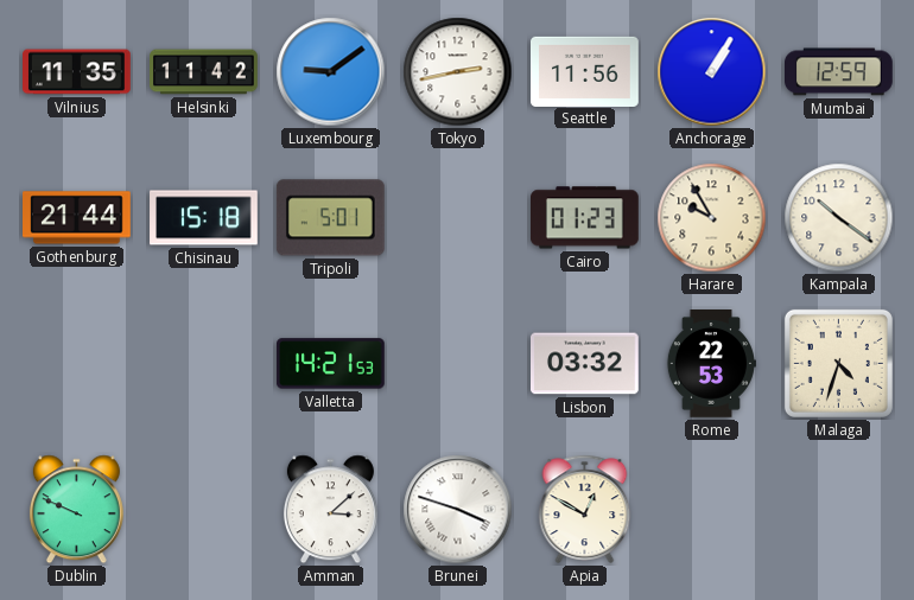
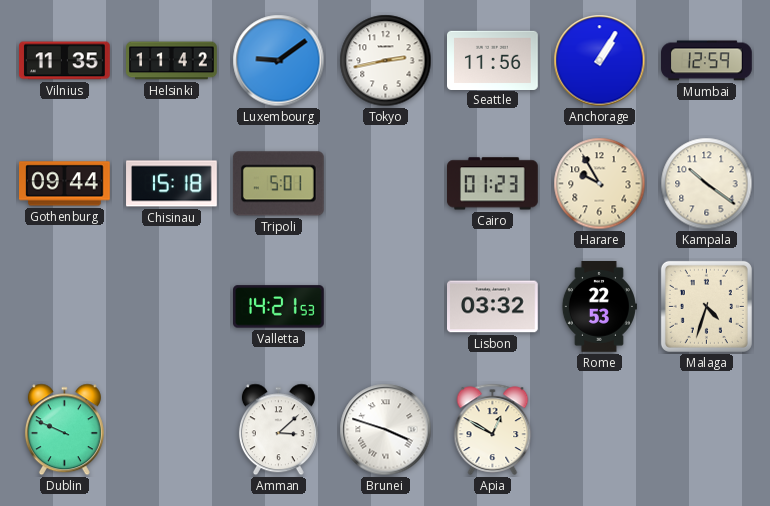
Gothenburg: 21:44 -> 09:44
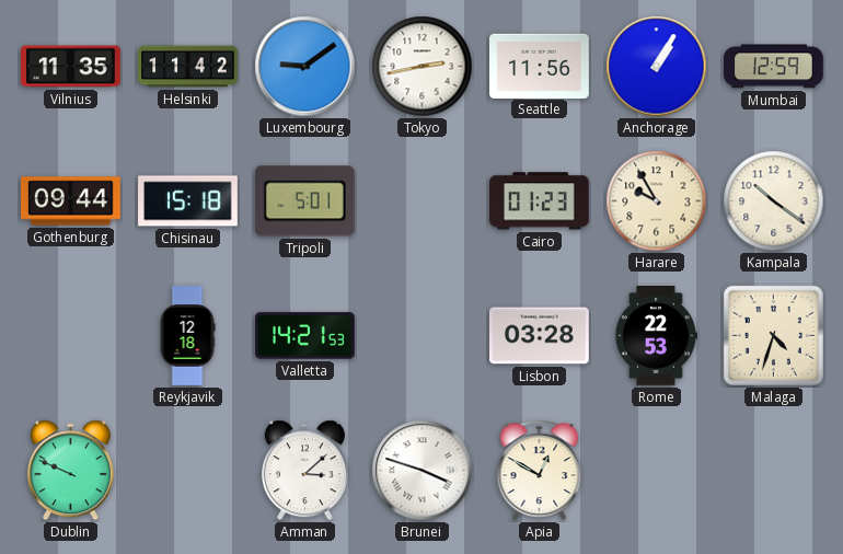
Reykjavik: none -> 12:18
Lisbon: 03:32 -> 03:28
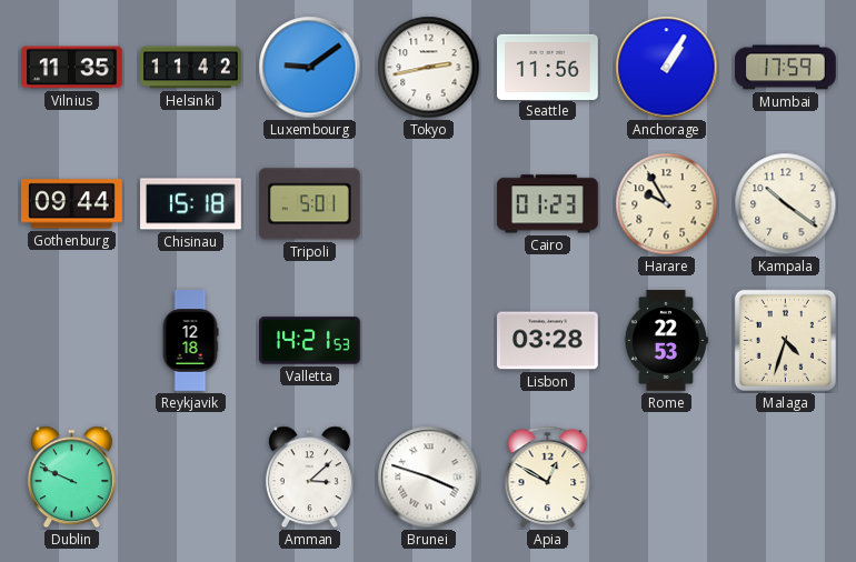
Mumbai: 12:59 -> 17:59
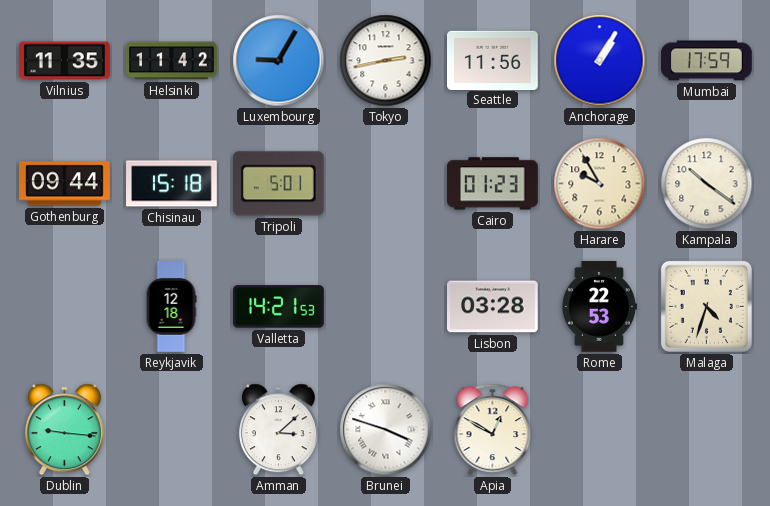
Luxembourg: 9:09 -> 9:05
Dublin: 9:49 -> 9:16
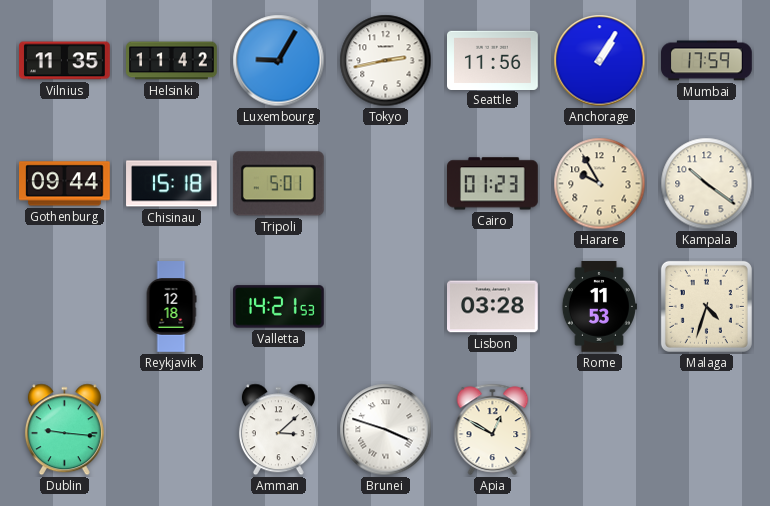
Rome: 22:53 -> 11:53
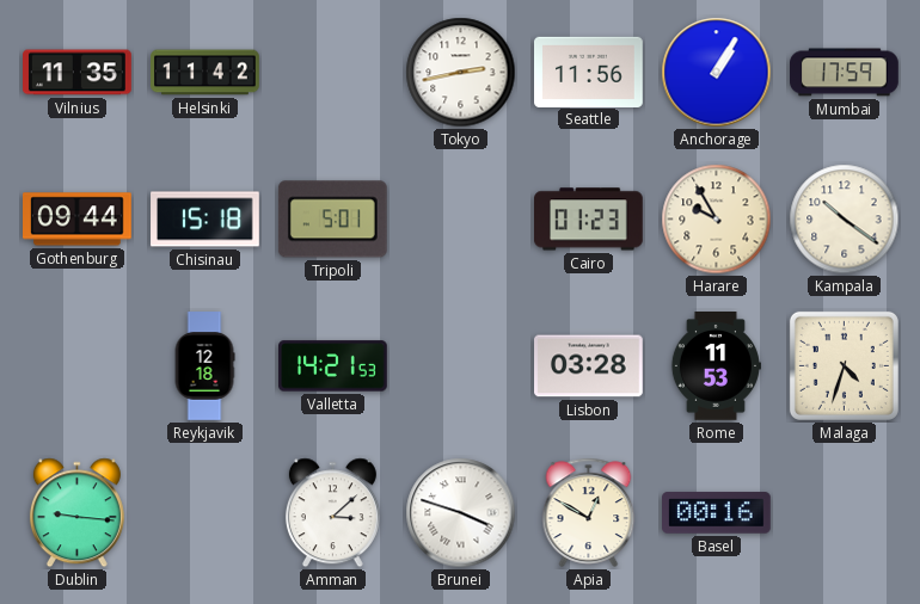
Luxembourg: 9:05 -> none
Basel: none -> 00:16
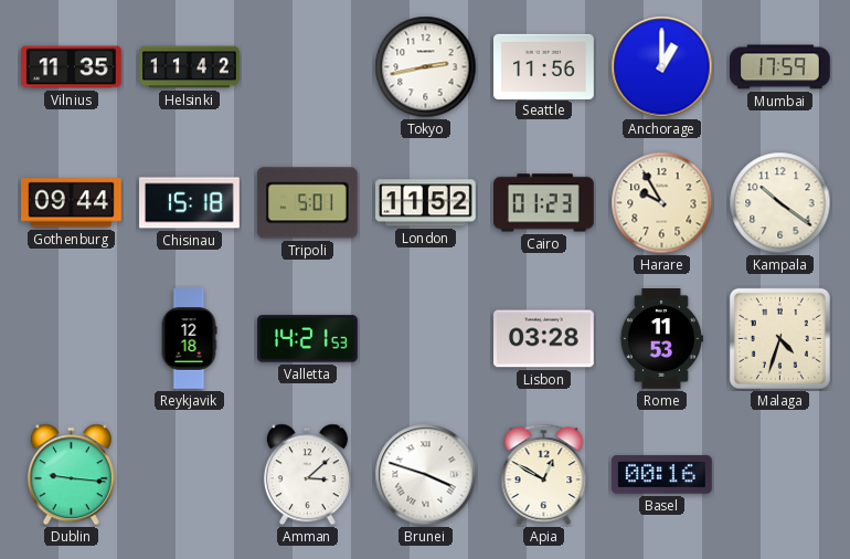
Anchorage: 1:05 -> 1:00
London: none -> 11:52
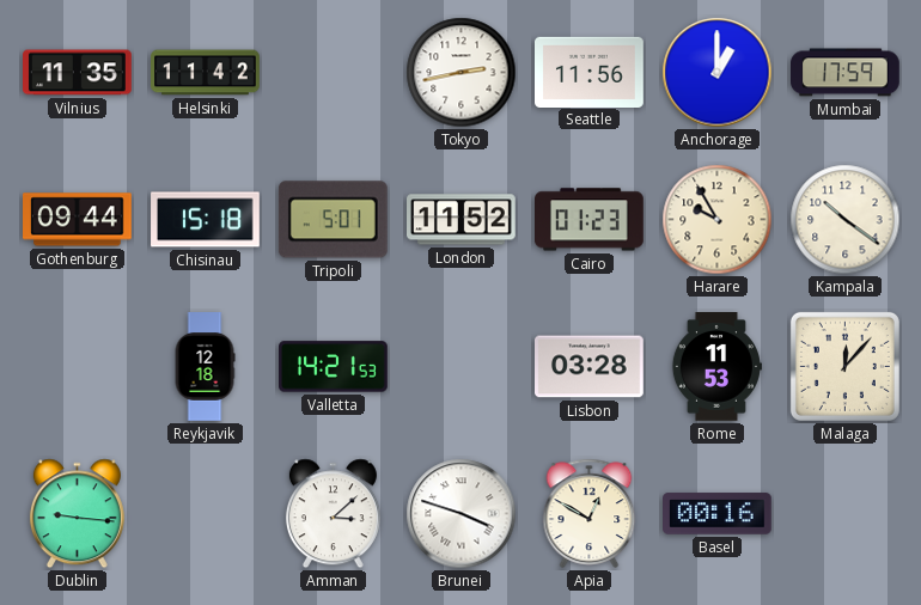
Malaga: 4:33 -> 12:07
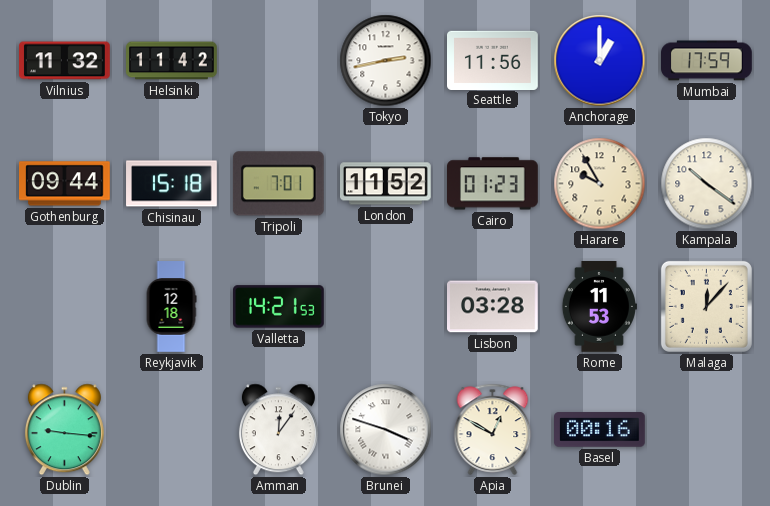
Vilnius: 11:35 -> 11:32
Tripoli: 5:01 -> 7:01
Amman: 3:08 -> 12:06
